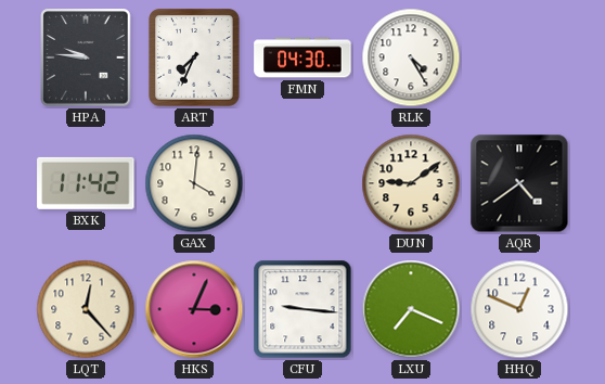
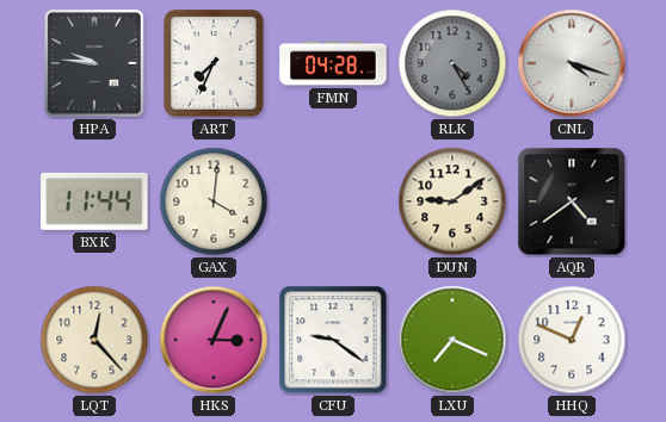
FMN: 04:30 -> 04:28
RLK dial: white -> grey
CNL: none -> 4:18
BXK: 11:42 -> 11:44
CFU: 9:16 -> 9:21
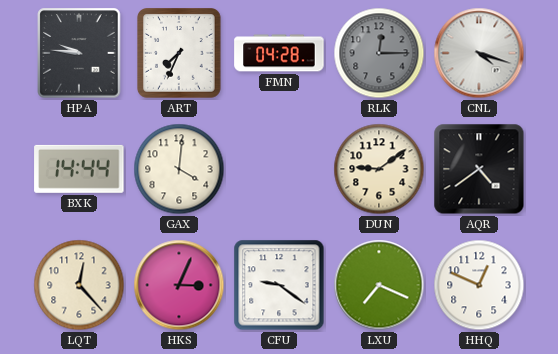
RLK: 4:25 -> 12:15
BXK: 11:44 -> 14:44
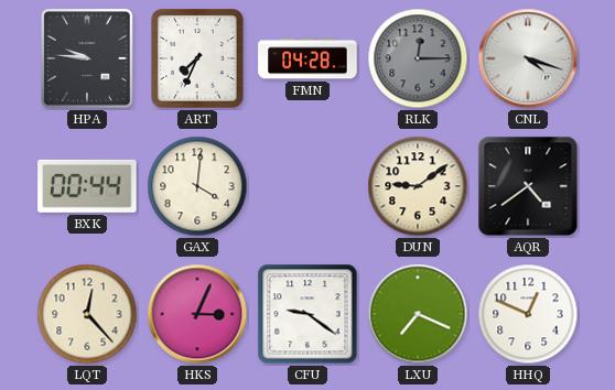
BXK: 14:44 -> 00:44
